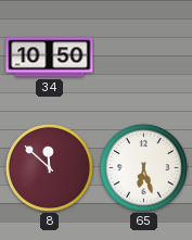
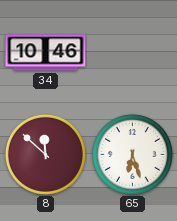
34: 10:50 -> 10:46
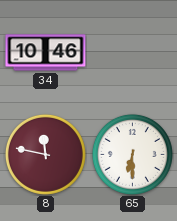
8: 11:52 -> 11:47
65: 6:27 -> 6:30
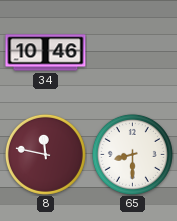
65: 6:30 -> 8:30
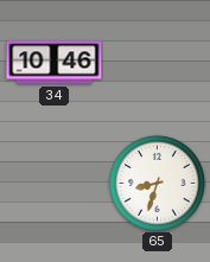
8: 11:47 -> none
65: 8:30 -> 8:33
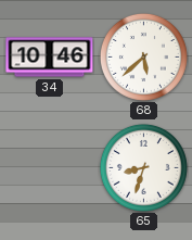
68: none -> 5:38
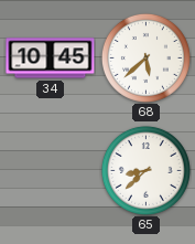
34: 10:46 -> 10:45
65: 8:33 -> 8:38
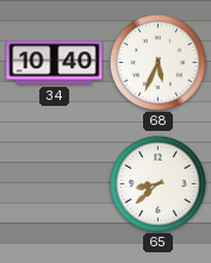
34: 10:45 -> 10:40
68: 5:38 -> 5:34
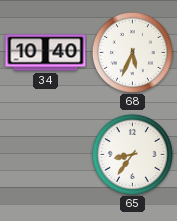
65: 8:38 -> 8:36
